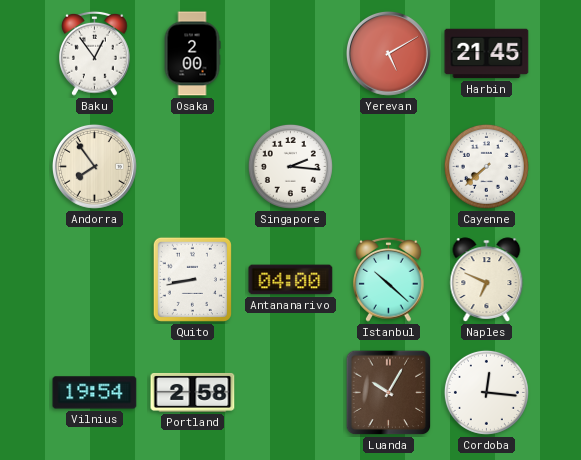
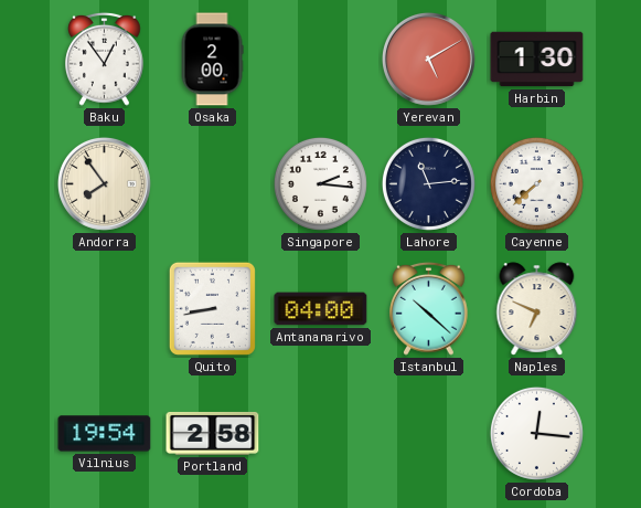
Harbin: 21:45 -> 1:30
Lahore: none -> 11:14
Luanda: 10:05 -> none
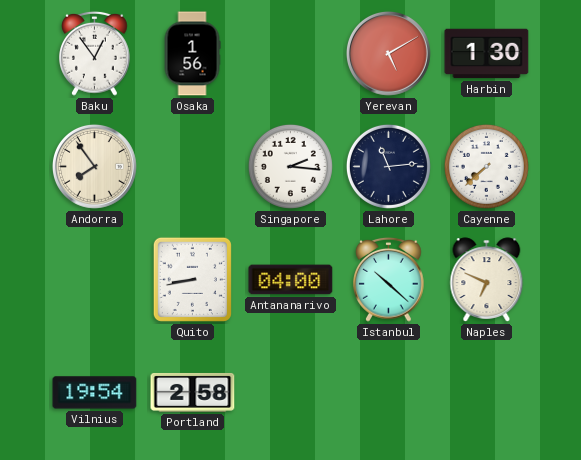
Osaka: 2:00 -> 1:56
Cordoba: 12:16 -> none
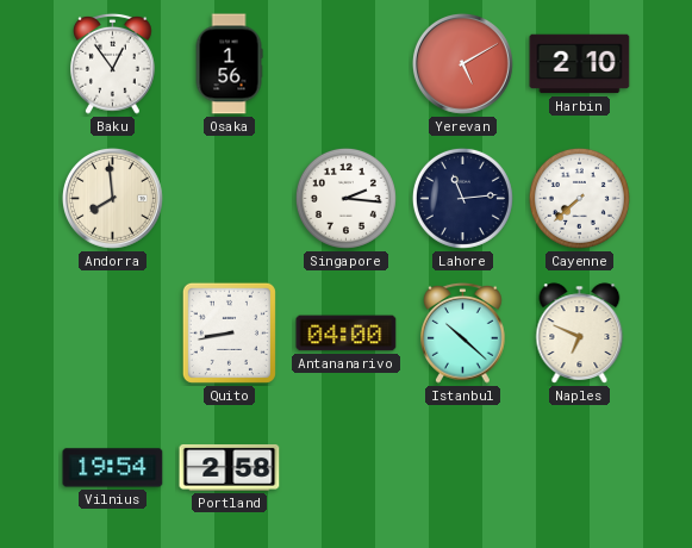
Harbin: 1:30 -> 2:10
Andorra: 7:54 -> 7:59
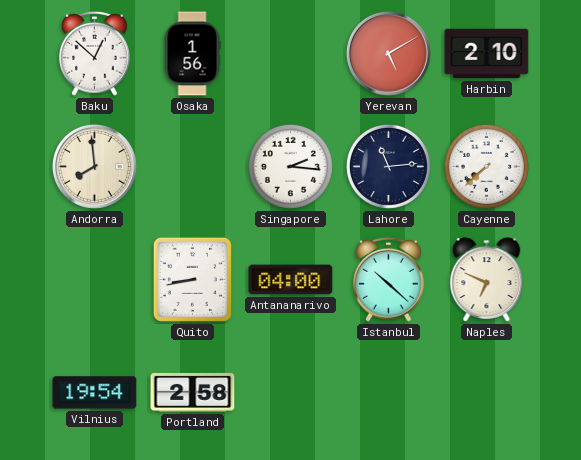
Baku: 12:54 -> 12:52
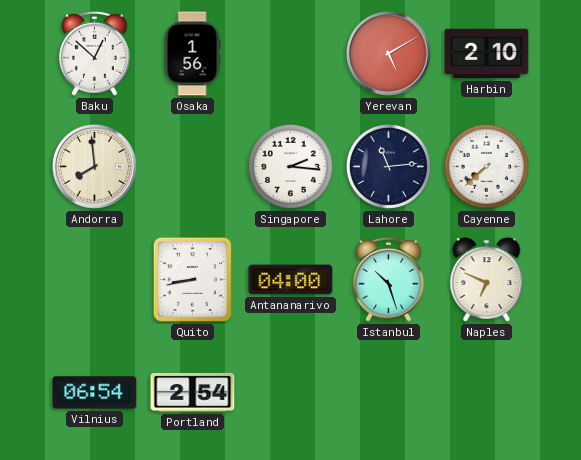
Istanbul: 10:22 -> 10:27
Vilnius: 19:54 -> 06:54
Portland: 2:58 -> 2:54
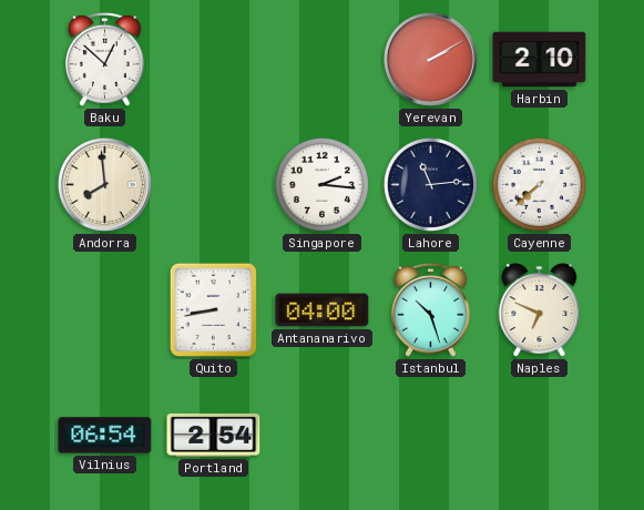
Osaka: 1:56 -> none
Yerevan: 5:10 -> 2:10
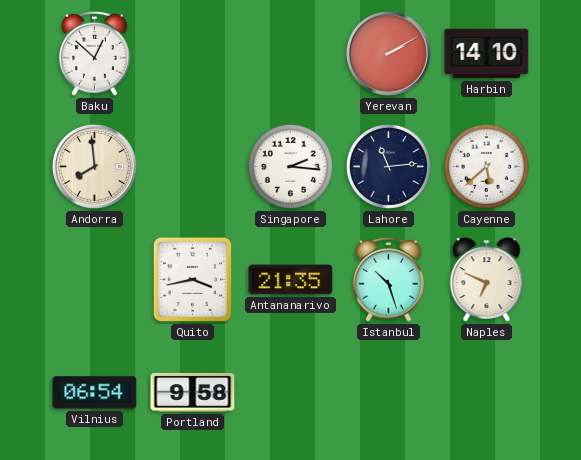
Harbin: 2:10 -> 14:10
Cayenne: 7:38 -> 5:38
Quito: 8:43 -> 3:43
Antananarivo: 04:00 -> 21:35
Portland: 2:54 -> 9:58
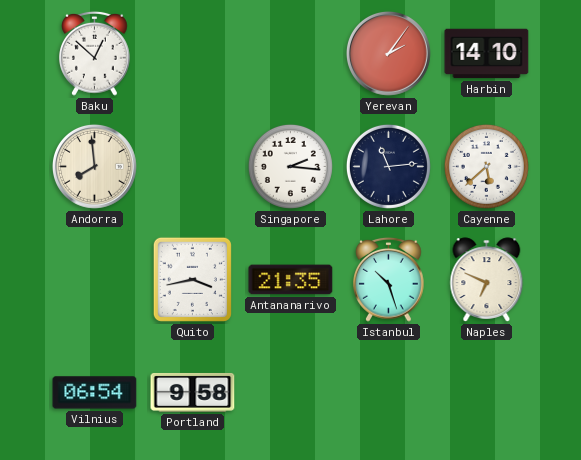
Yerevan: 2:10 -> 2:06
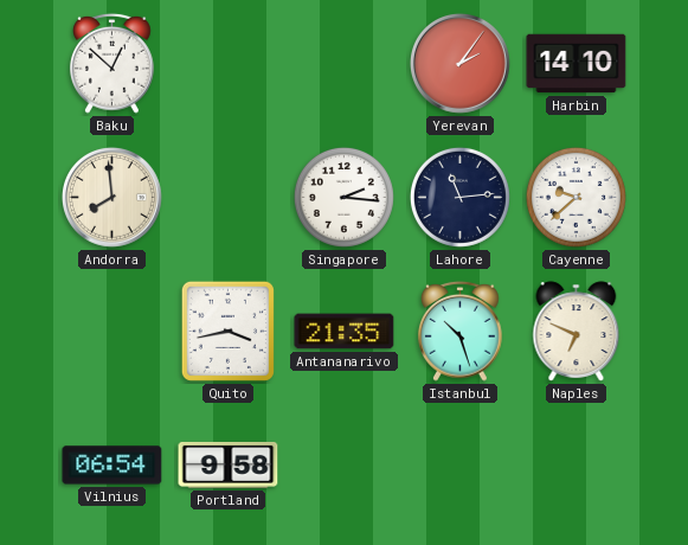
Cayenne: 5:38 -> 9:38
